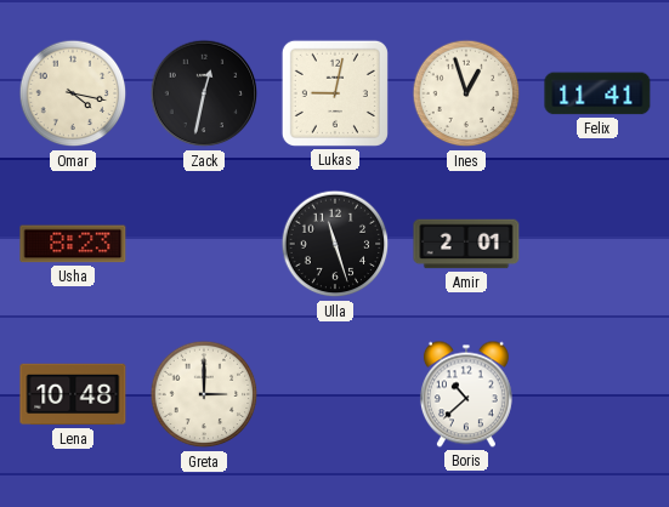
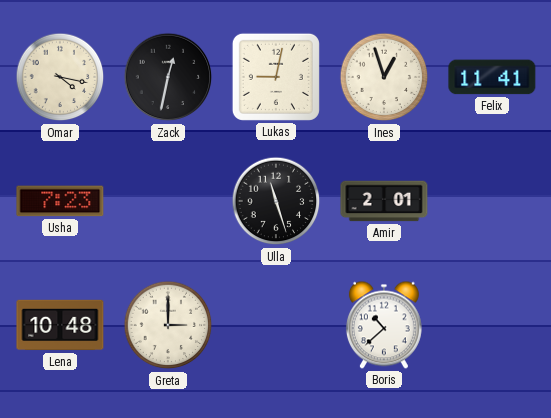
Usha: 8:23 -> 7:23
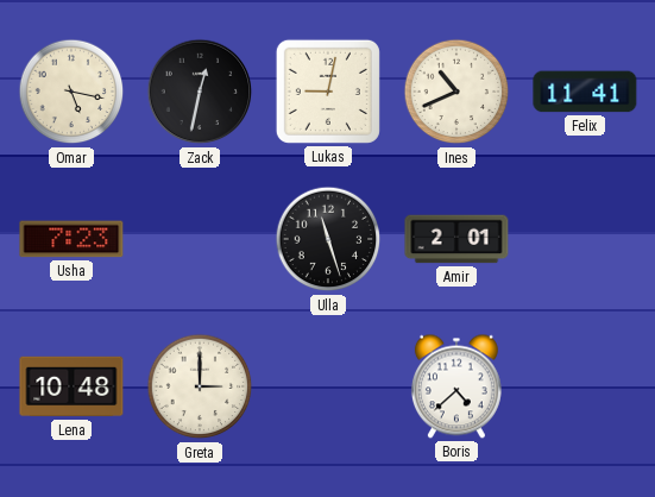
Omar: 4:17 -> 5:17
Ines: 12:57 -> 10:41
Boris: 10:38 -> 4:38
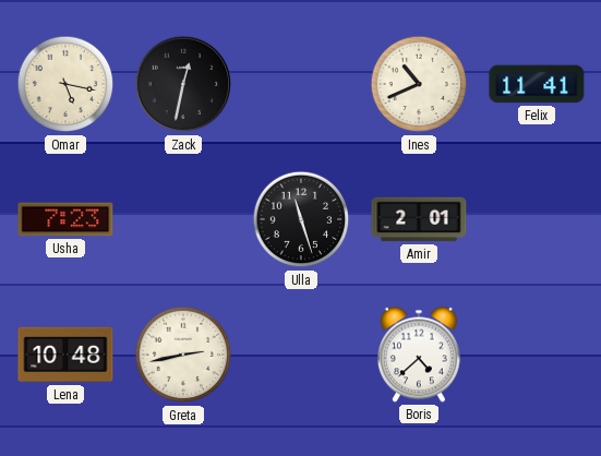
Lukas: 9:02 -> none
Greta: 3:00 -> 2:43
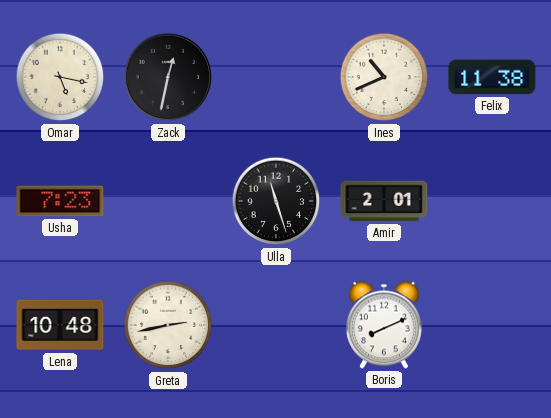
Felix: 11:41 -> 11:38
Boris: 4:38 -> 8:11
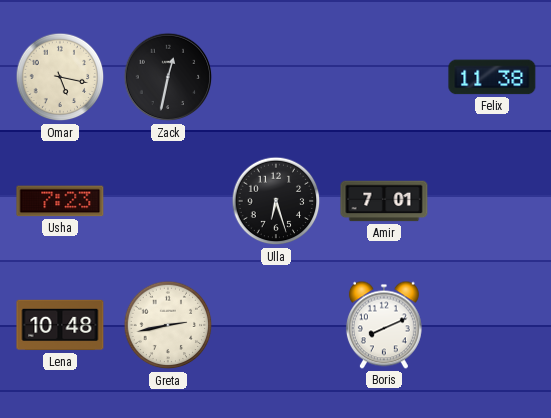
Ines: 10:41 -> none
Ulla: 11:27 -> 6:27
Amir: 2:01 -> 7:01
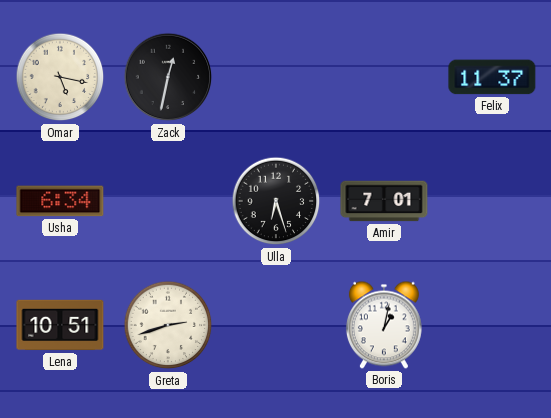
Felix: 11:38 -> 11:37
Usha: 7:23 -> 6:34
Lena: 10:48 -> 10:51
Greta: 2:43 -> 2:42
Boris: 8:11 -> 1:02
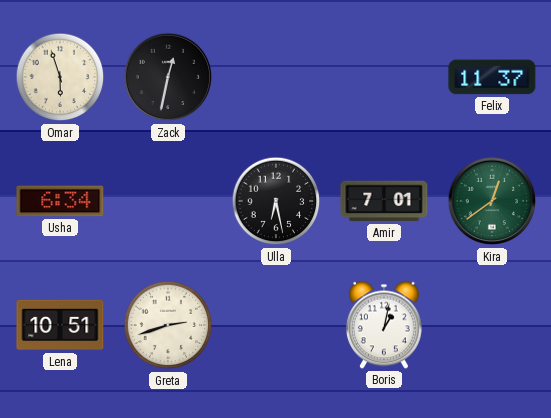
Omar: 5:17 -> 5:57
Ulla: 6:27 -> 6:28
Kira: none -> 12:39
